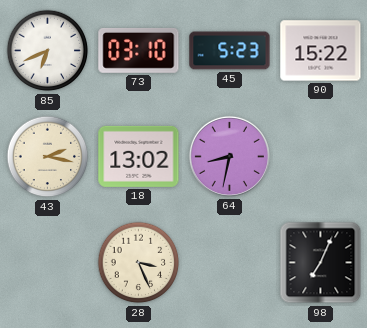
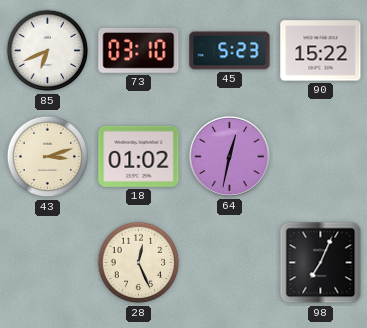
43: 2:17 -> 3:12
18: 13:02 -> 01:02
64: 8:32 -> 12:32
28: 3:26 -> 12:26
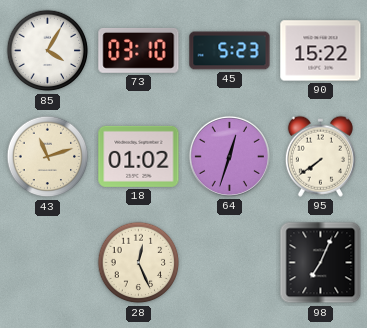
85: 6:41 -> 4:05
43: 3:12 -> 11:12
64: 12:32 -> 12:33
95: none -> 7:39
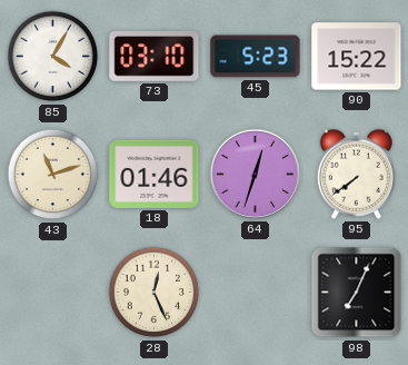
18: 01:02 -> 01:46
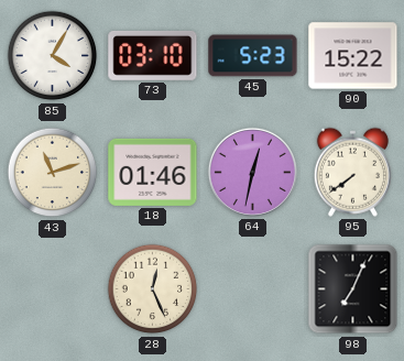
64: 12:33 -> 12:32
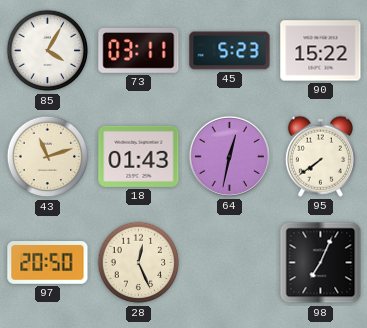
73: 03:10 -> 03:11
18: 01:46 -> 01:43
97: none -> 20:50
